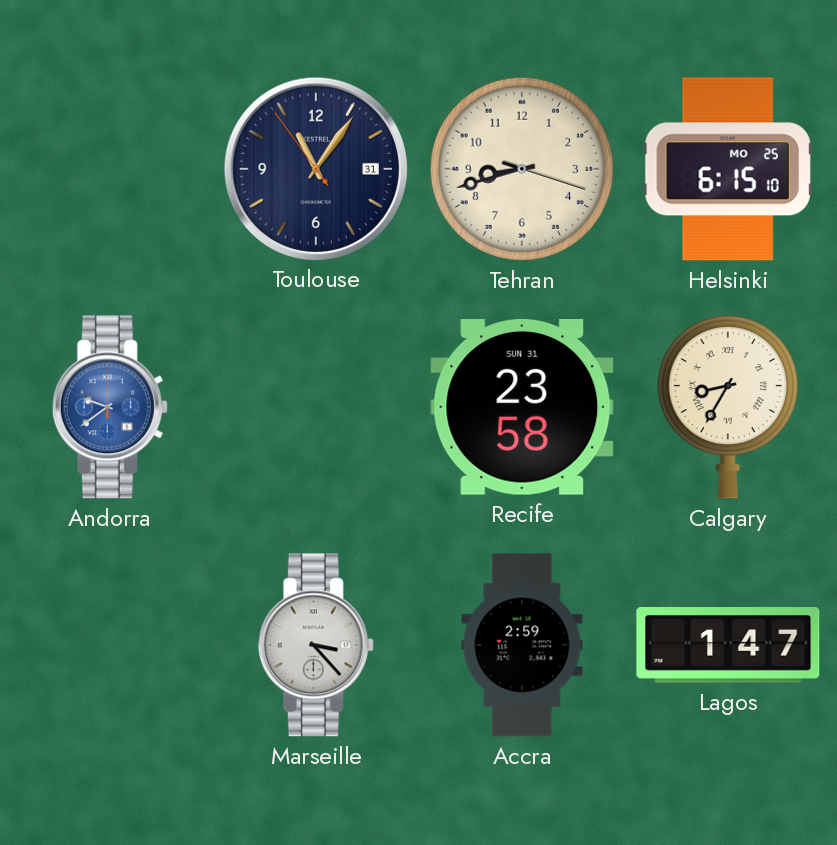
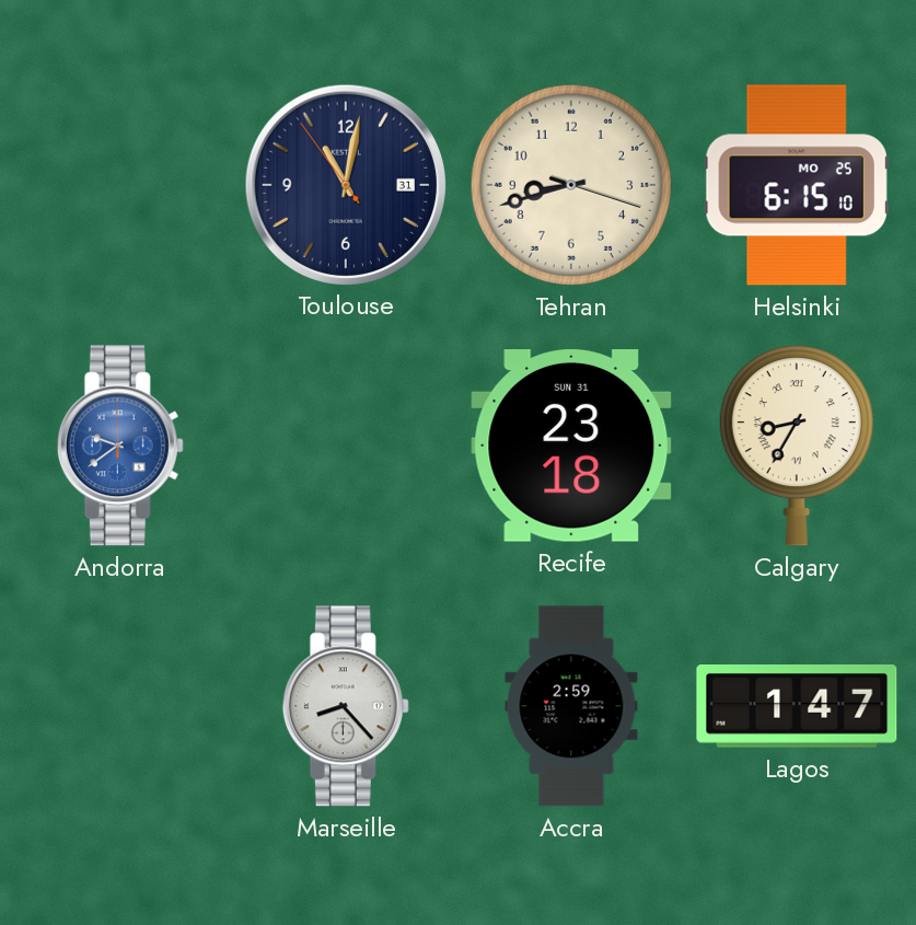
Toulouse: 11:05 -> 11:01
Recife: 23:58 -> 23:18
Marseille: 3:23 -> 8:23
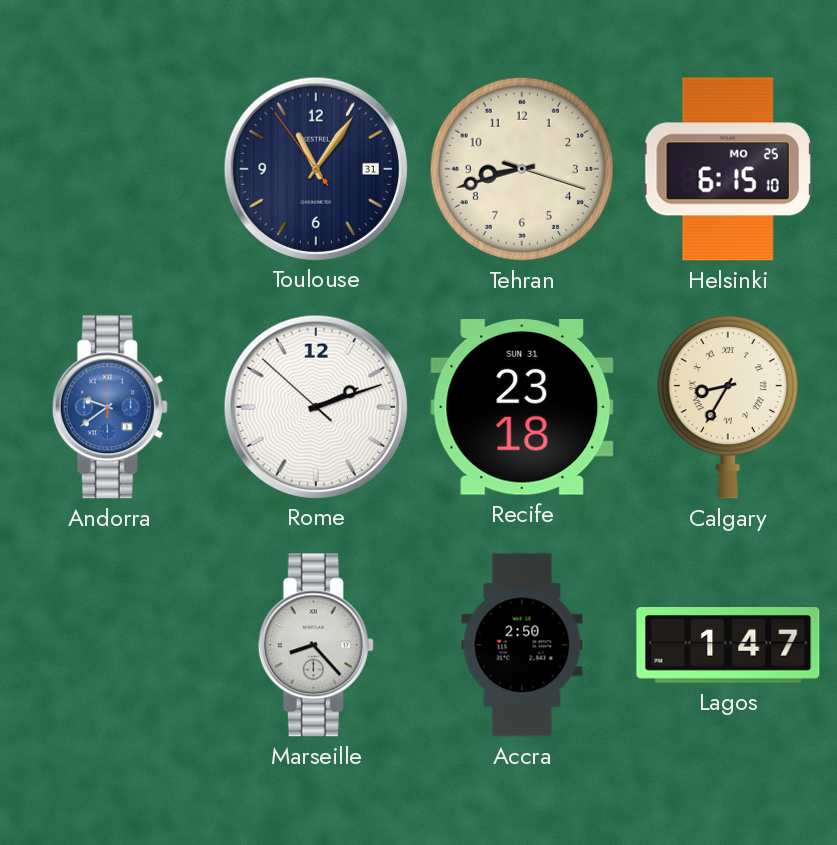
Toulouse: 11:01 -> 11:05
Rome: none -> 2:11
Accra: 2:59 -> 2:50
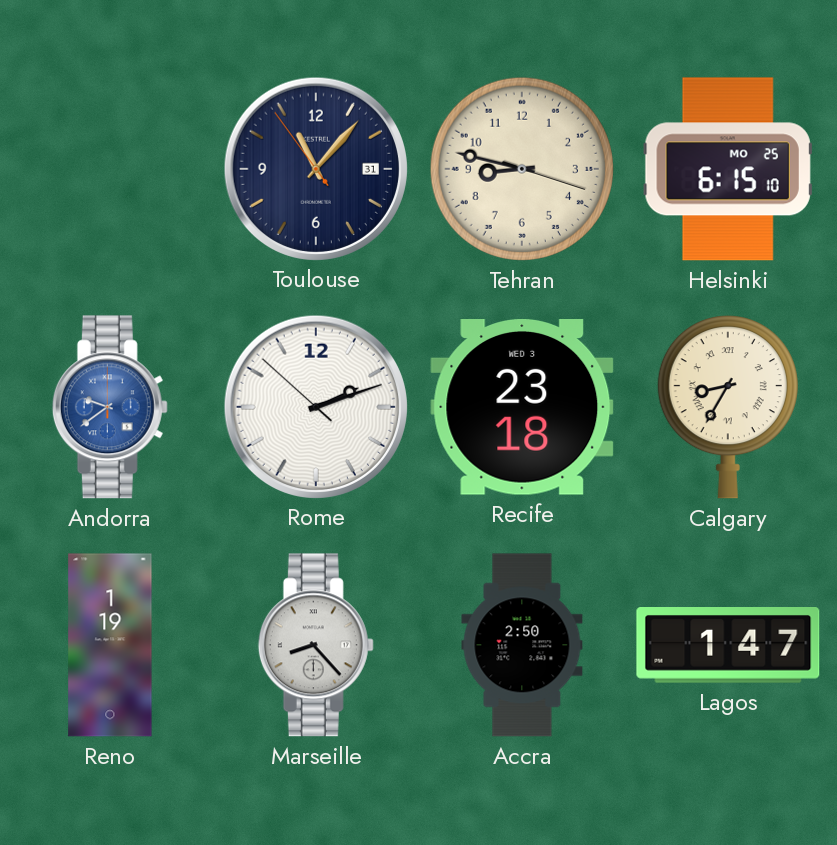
Toulouse: 11:05 -> 11:06
Tehran: 8:42 -> 8:47
Recife date: SUN 31 -> WED 3
Reno: none -> 1:19
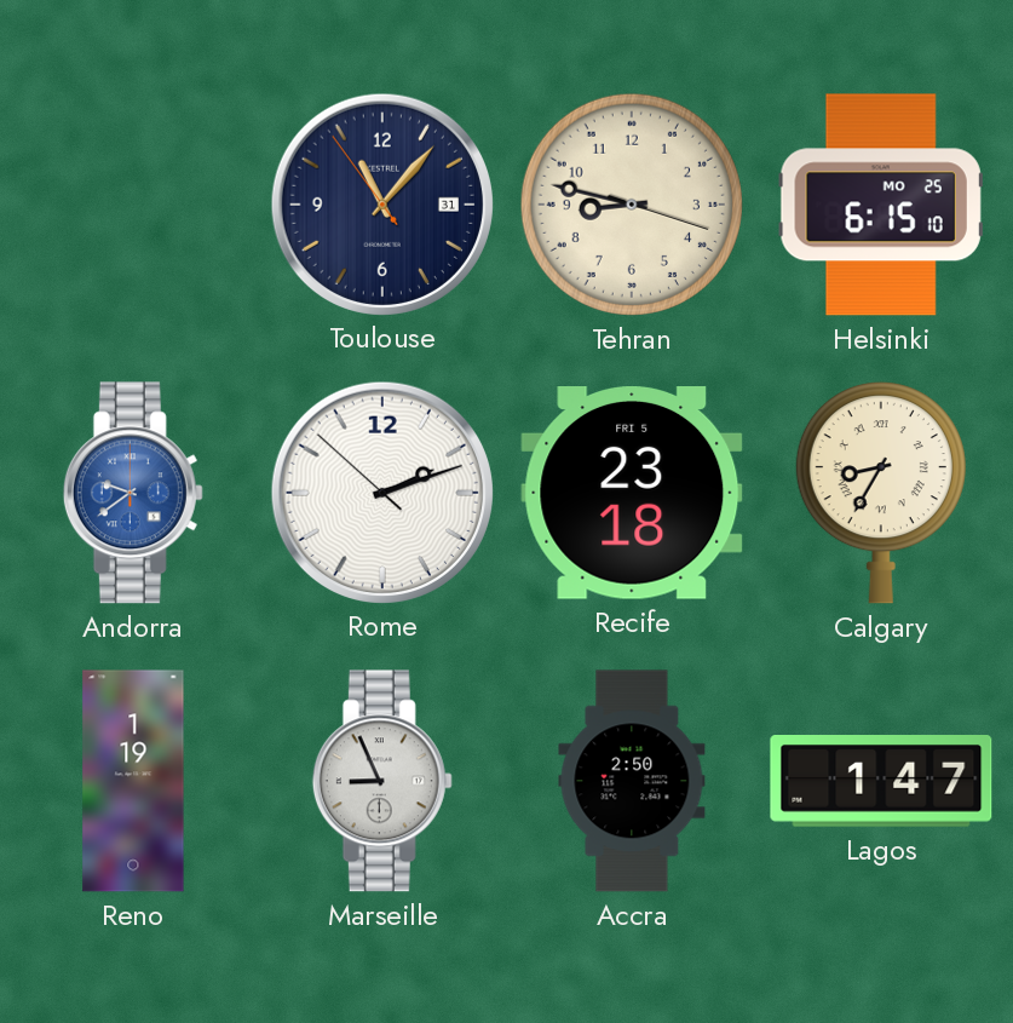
Recife date: WED 3 -> FRI 5
Marseille: 8:23 -> 8:56
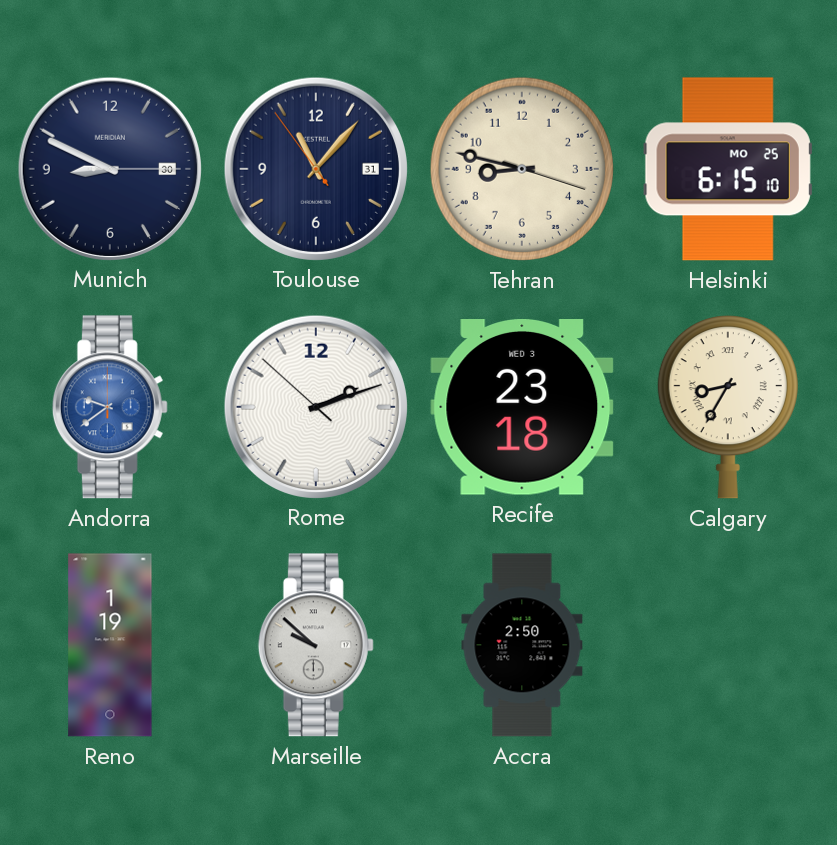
Munich: none -> 8:49
Recife date: FRI 5 -> WED 3
Marseille: 8:56 -> 9:52
Lagos: 1:47 -> none
